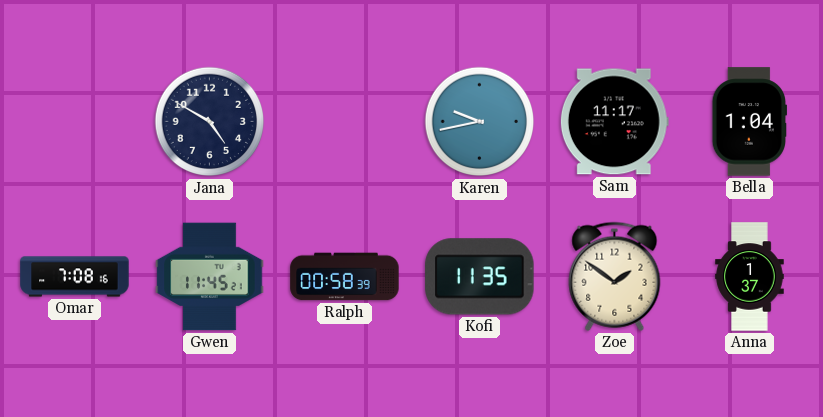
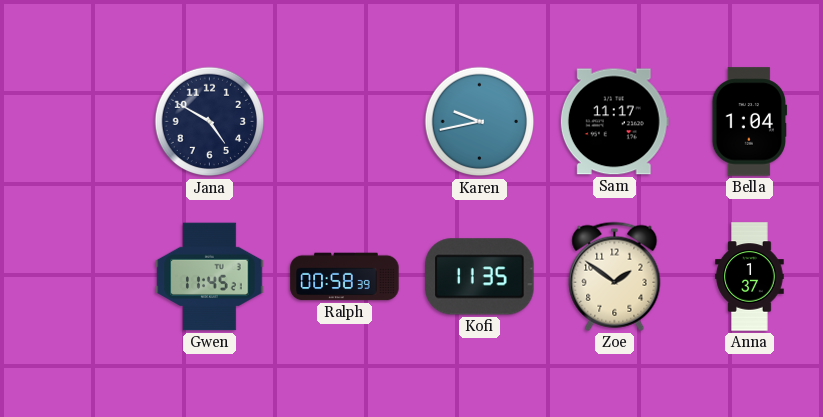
Omar: 7:08 -> none
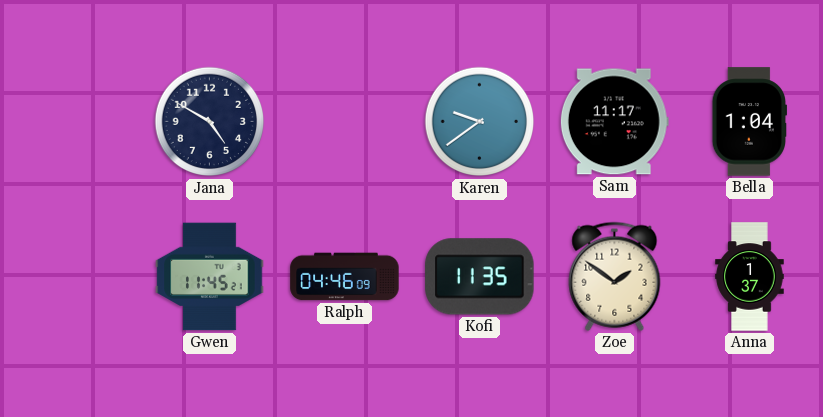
Karen: 9:43 -> 9:39
Ralph: 00:58 -> 04:46
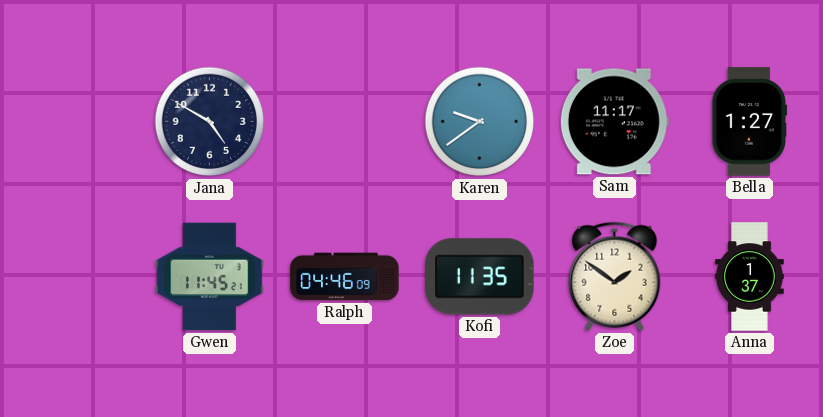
Bella: 1:04 -> 1:27
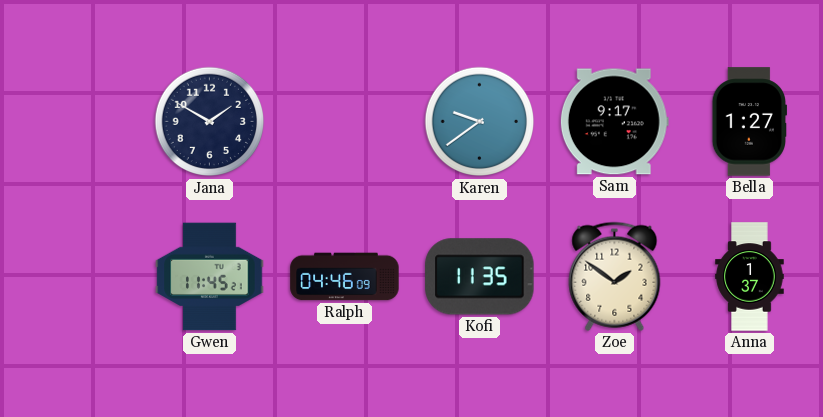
Jana: 4:50 -> 1:50
Sam: 11:17 -> 9:17
